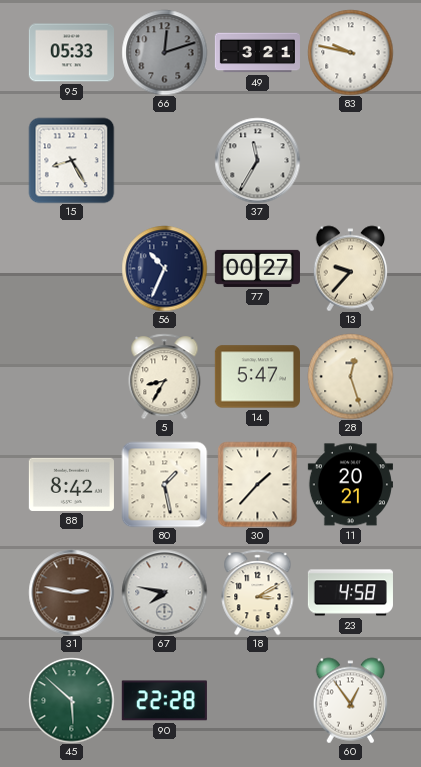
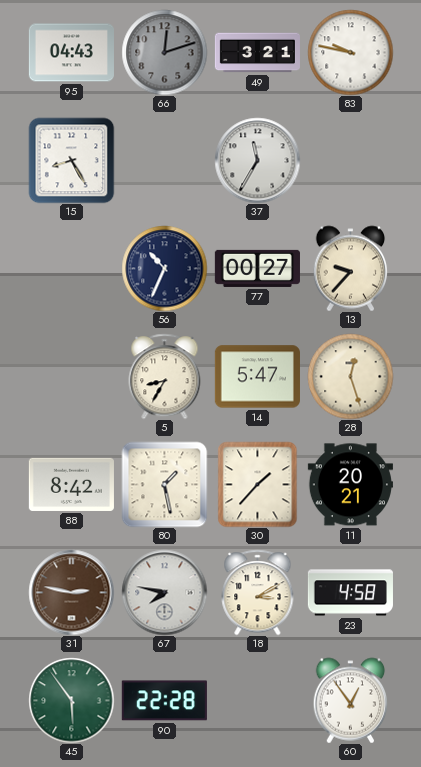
95: 05:33 -> 04:43
45: 5:52 -> 5:54
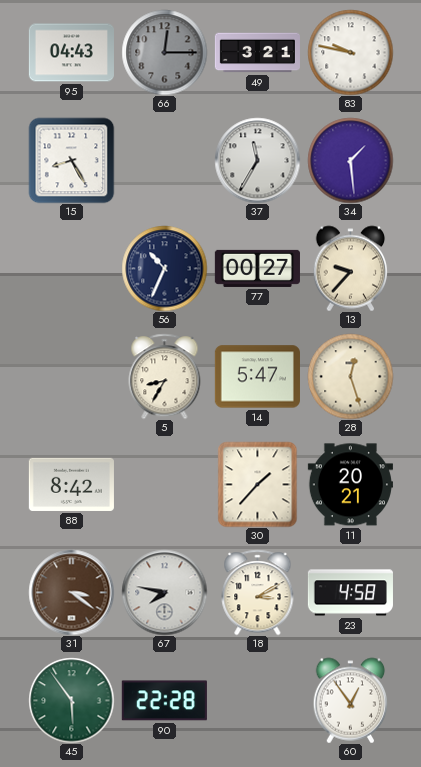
66: 12:12 -> 12:15
34: none -> 1:29
80: 1:28 -> none
31: 2:47 -> 3:21
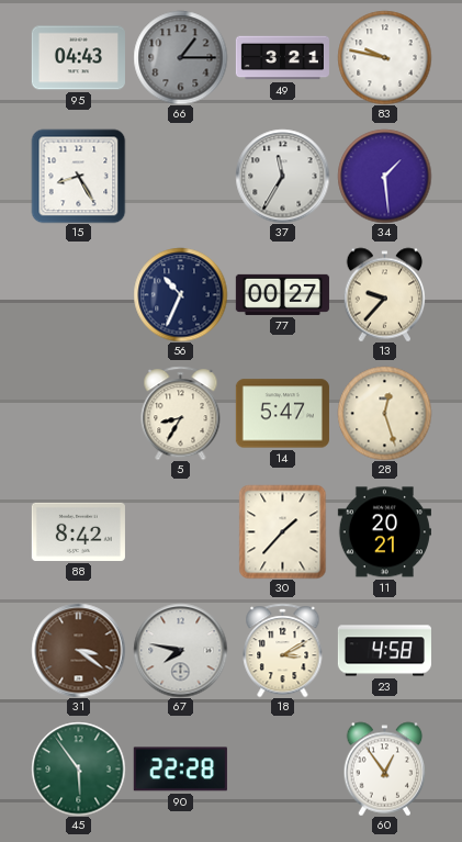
66: 12:15 -> 1:15
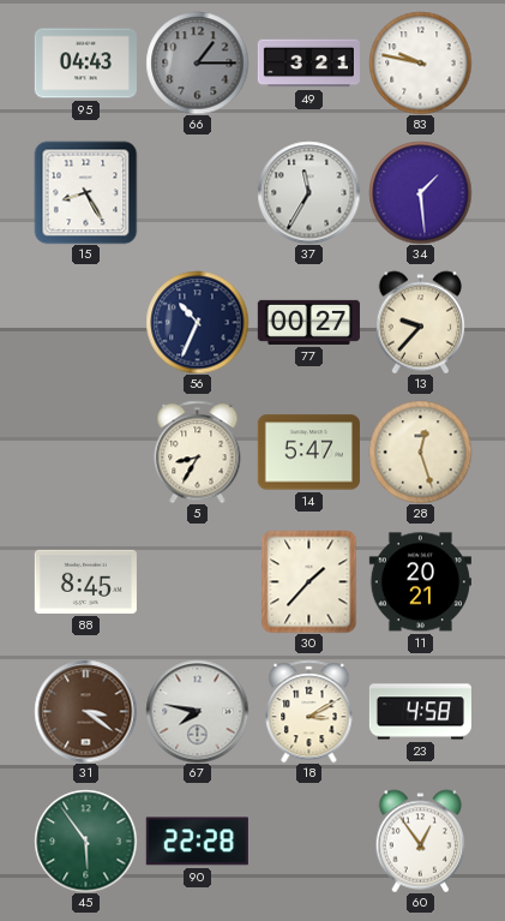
88: 8:42 -> 8:45
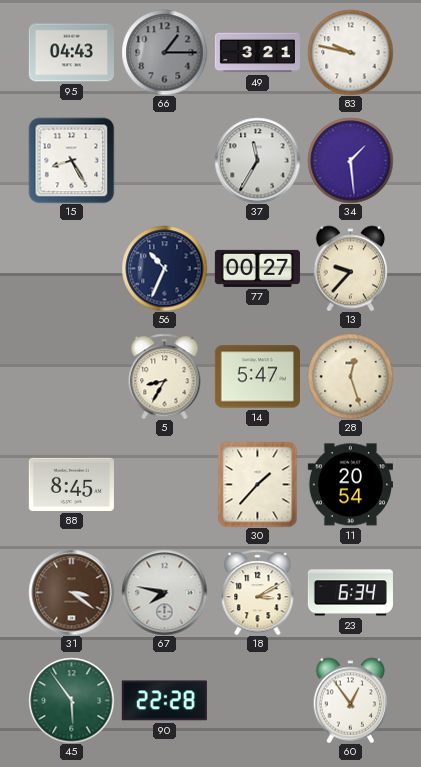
11: 20:21 -> 20:54
23: 4:58 -> 6:34
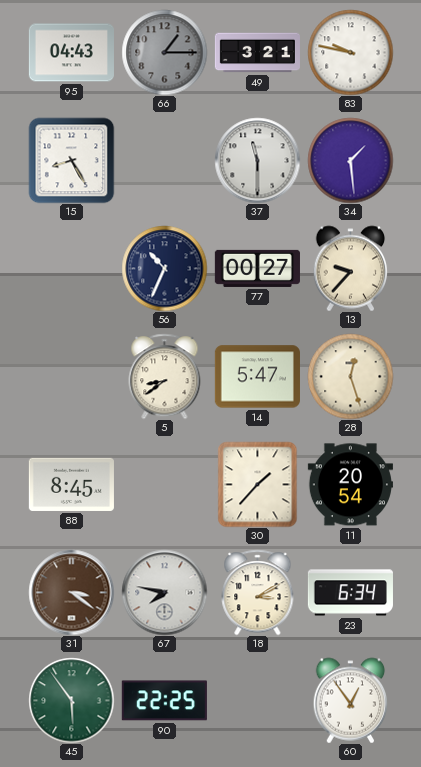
37: 11:35 -> 11:30
5: 8:35 -> 8:39
90: 22:28 -> 22:25
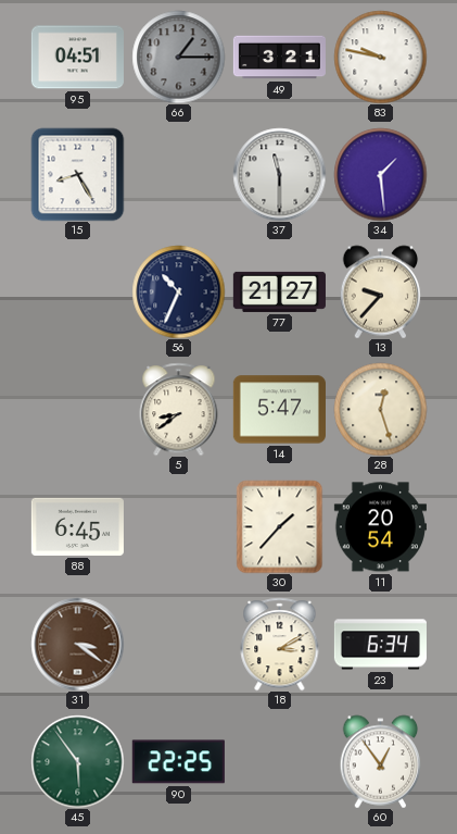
95: 04:43 -> 04:51
77: 00:27 -> 21:27
88: 8:45 -> 6:45
67: 7:47 -> none
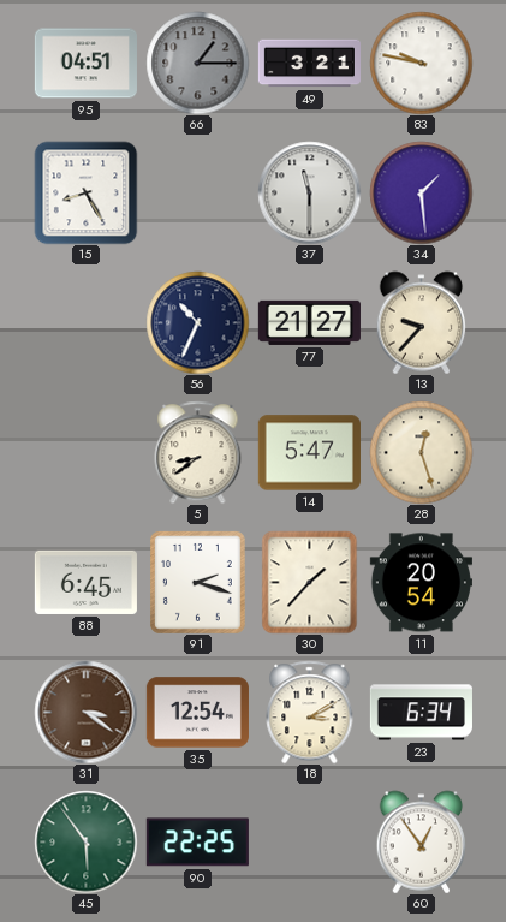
91: none -> 2:18
35: none -> 12:54
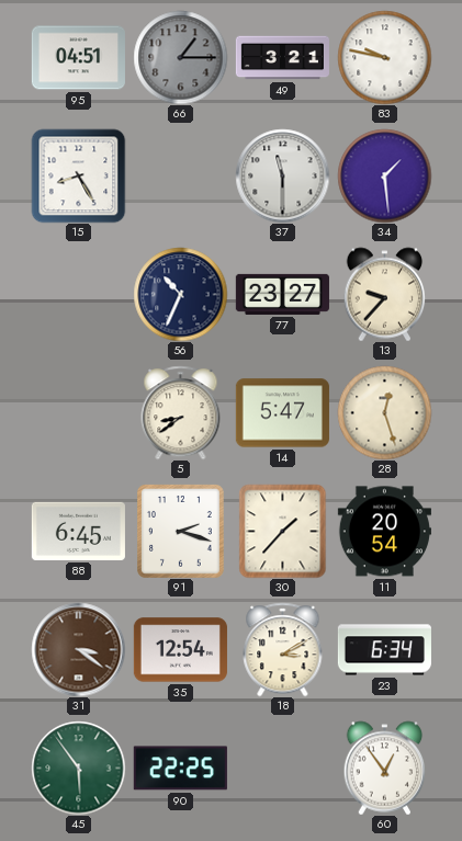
77: 21:27 -> 23:27
